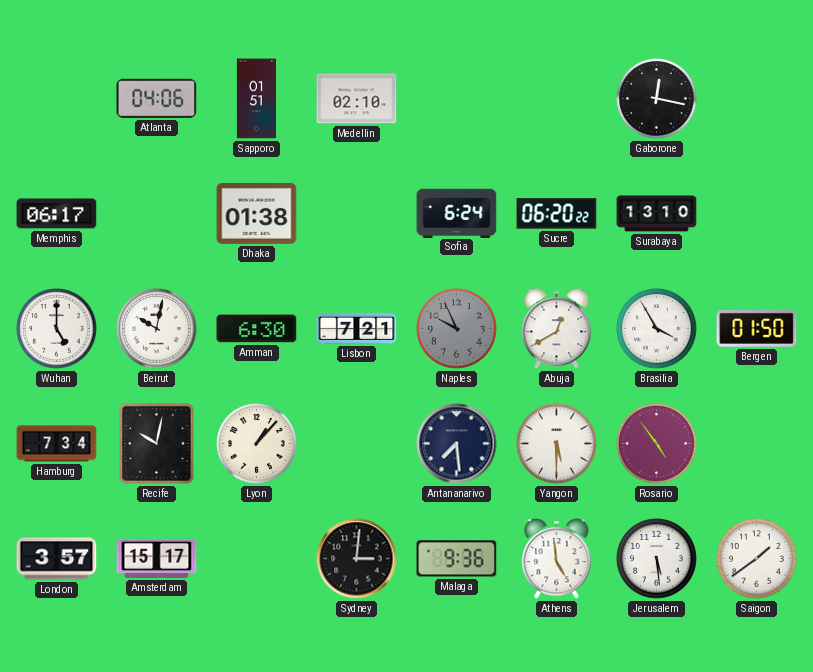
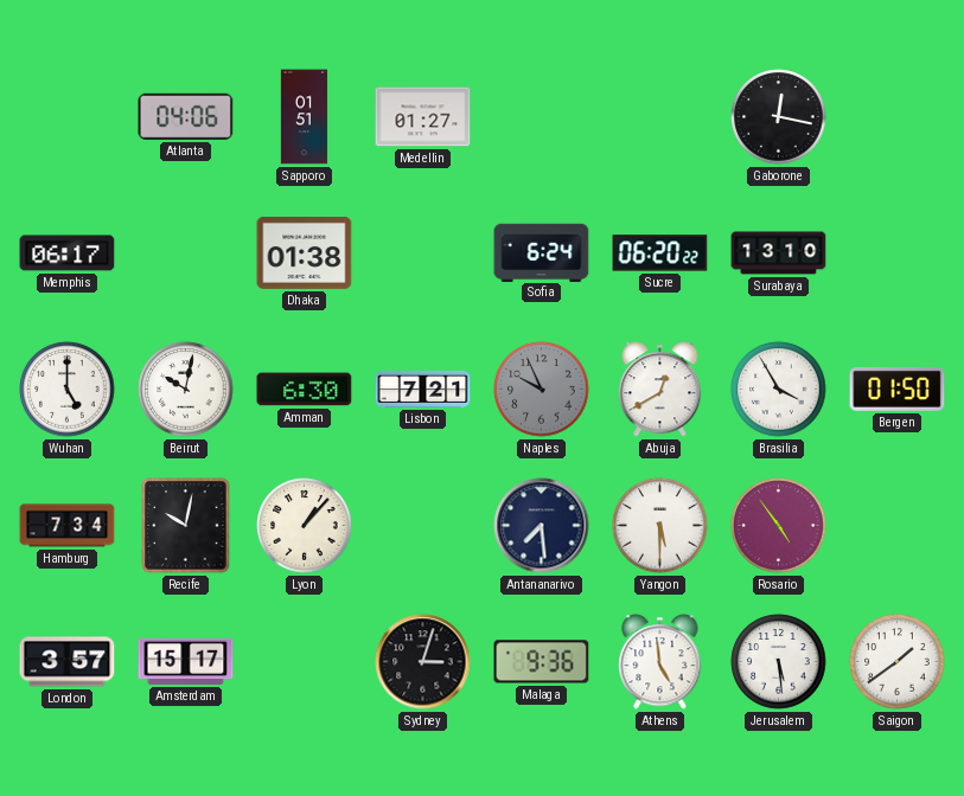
Medellin: 02:10 -> 01:27
Sydney: 3:01 -> 3:03
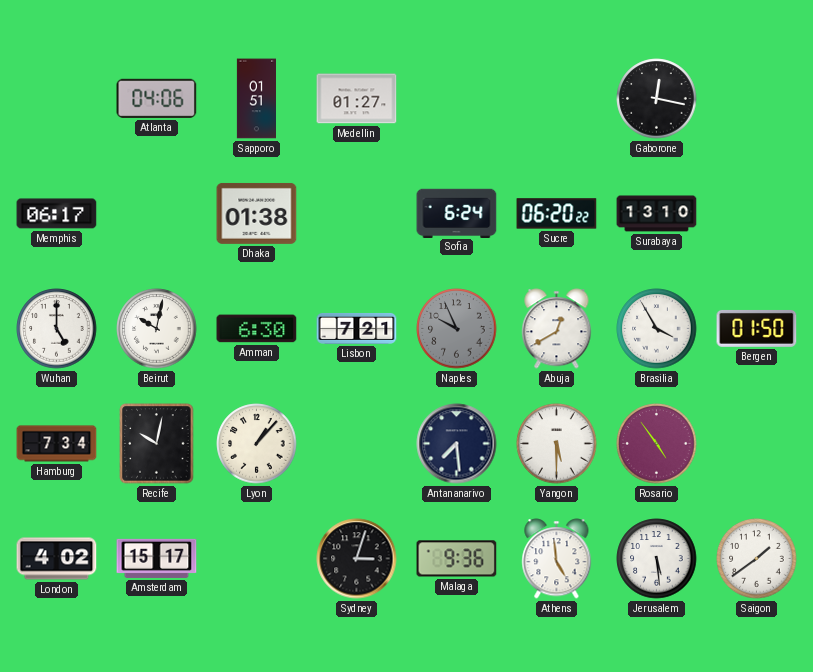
London: 3:57 -> 4:02
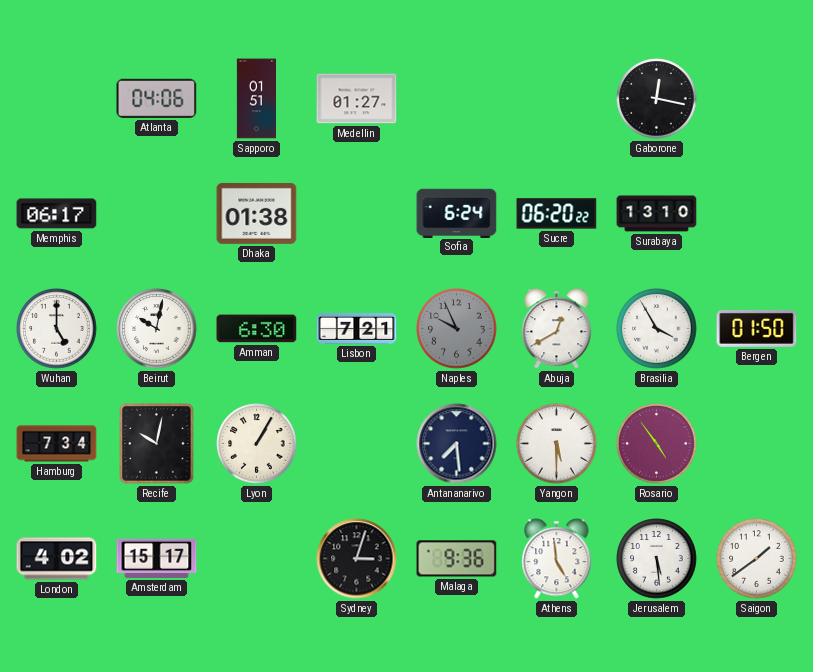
Lyon: 1:07 -> 1:05
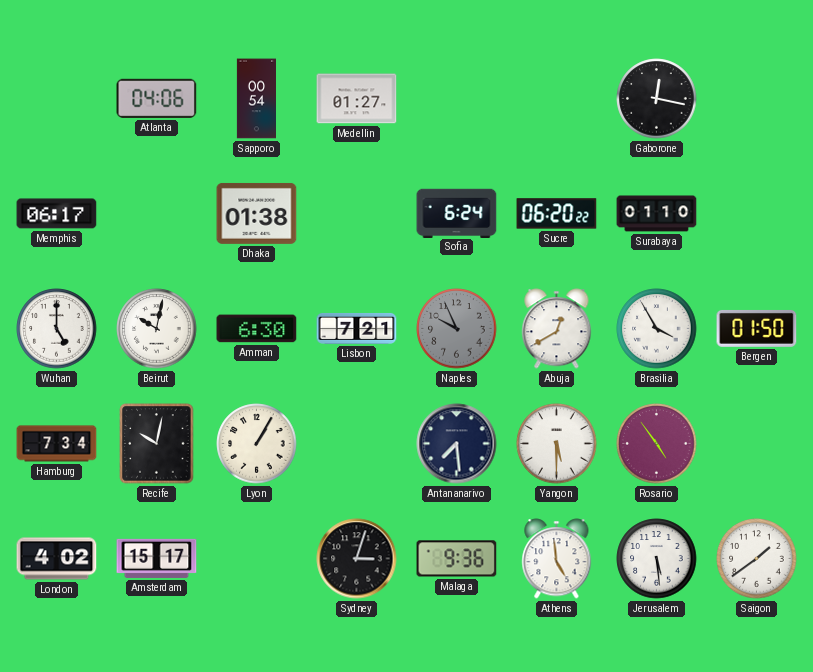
Sapporo: 01:51 -> 00:54
Surabaya: 13:10 -> 01:10
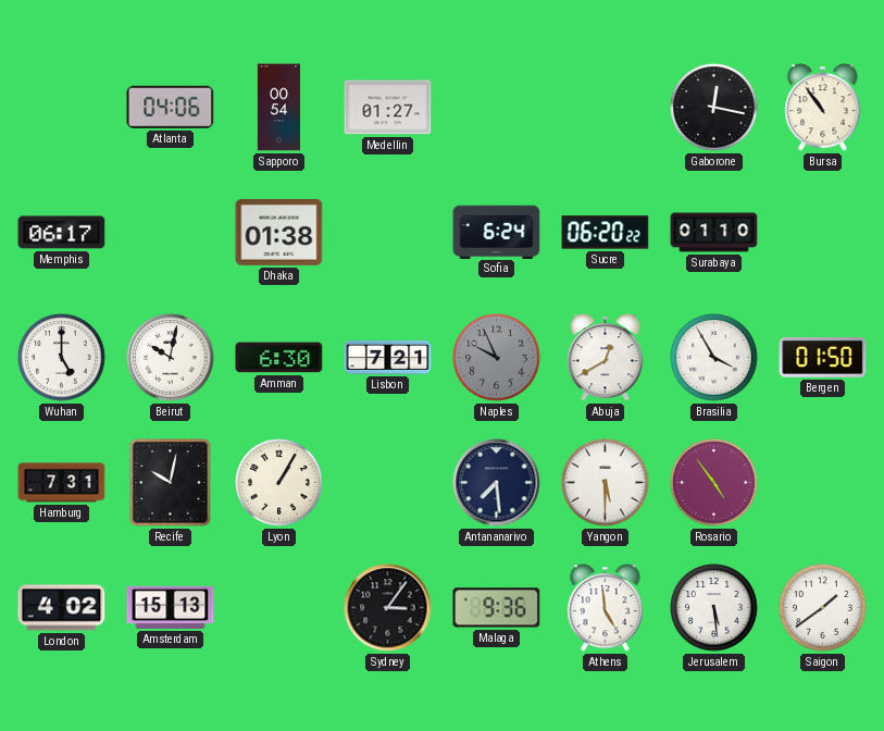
Bursa: none -> 10:54
Hamburg: 7:34 -> 7:31
Amsterdam: 15:17 -> 15:13
Sydney: 3:03 -> 3:06
